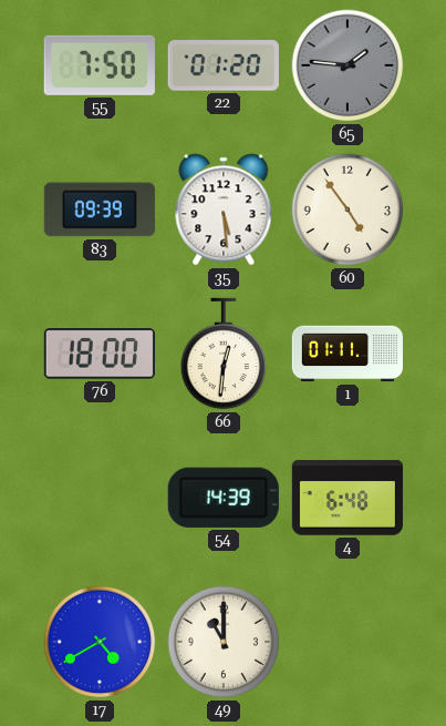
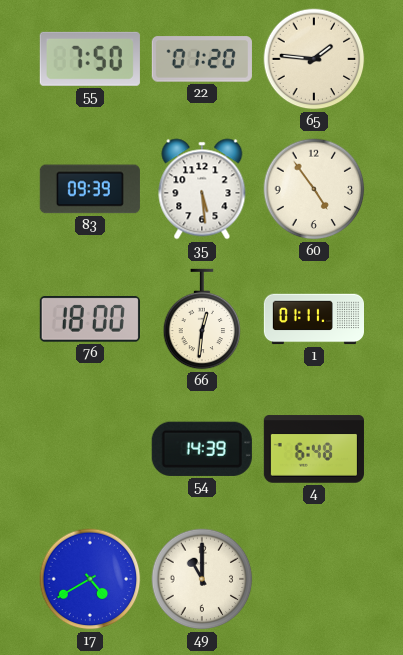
65 dial: grey -> cream
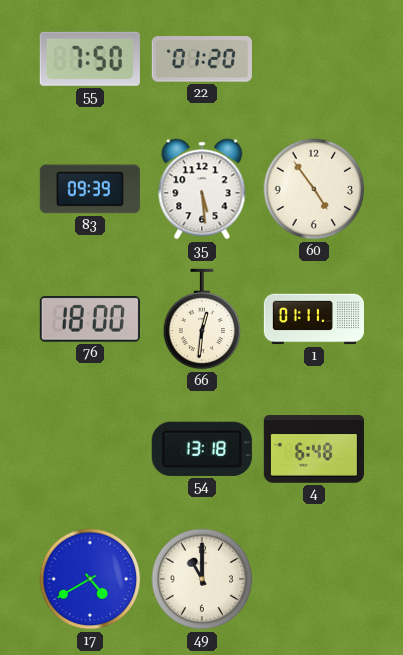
65: 1:46 -> none
54: 14:39 -> 13:18
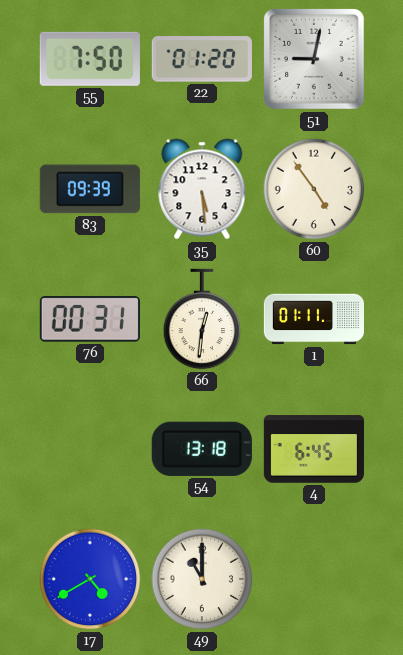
51: none -> 9:02
76: 18:00 -> 00:31
4: 6:48 -> 6:45
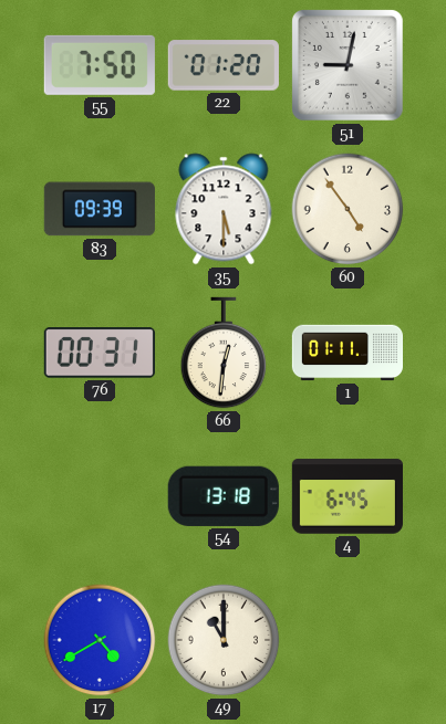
35: 5:29 -> 5:30
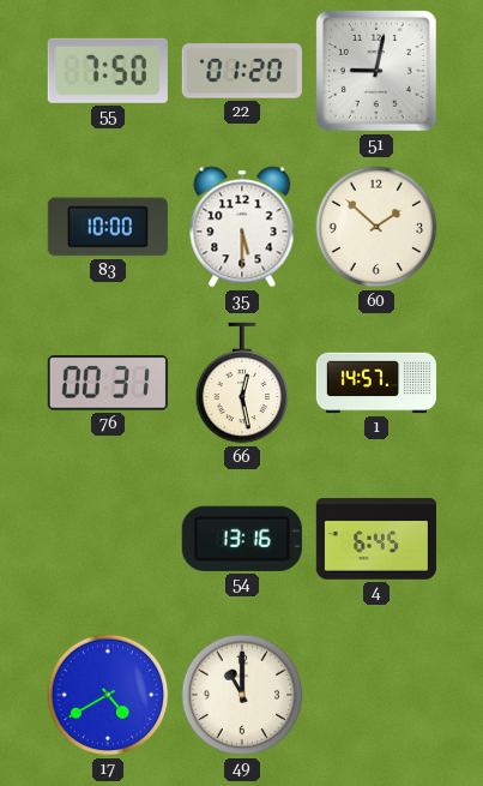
83: 09:39 -> 10:00
60: 4:54 -> 1:52
66: 12:31 -> 12:28
1: 01:11 -> 14:57
54: 13:18 -> 13:16
